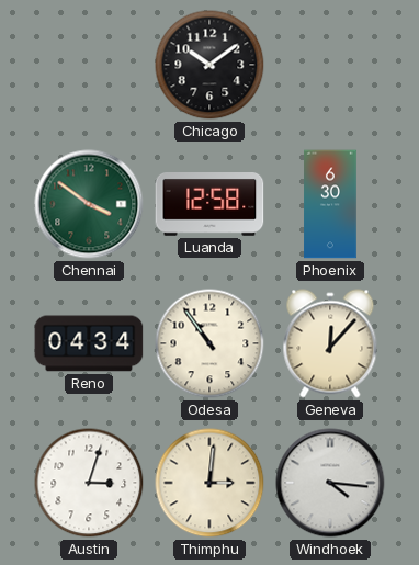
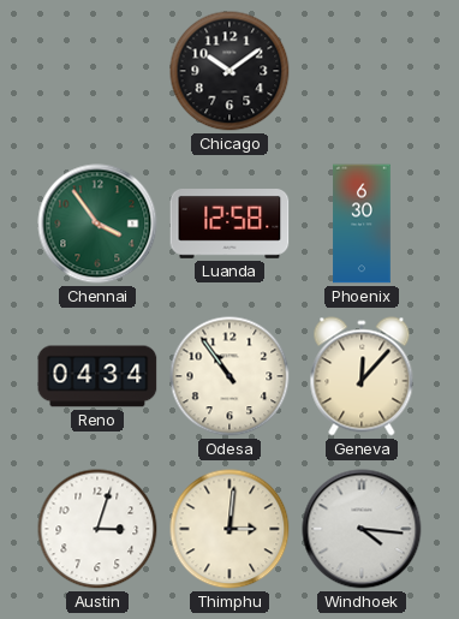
Chennai: 3:51 -> 3:54
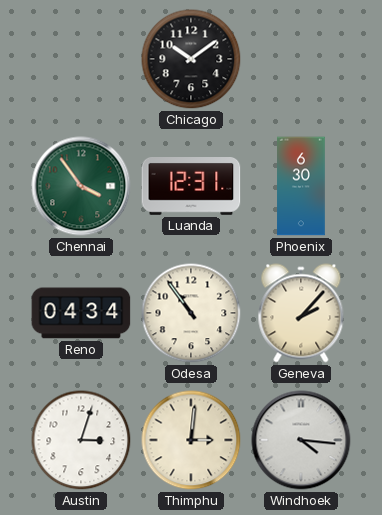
Luanda: 12:58 -> 12:31
Geneva: 12:07 -> 2:07
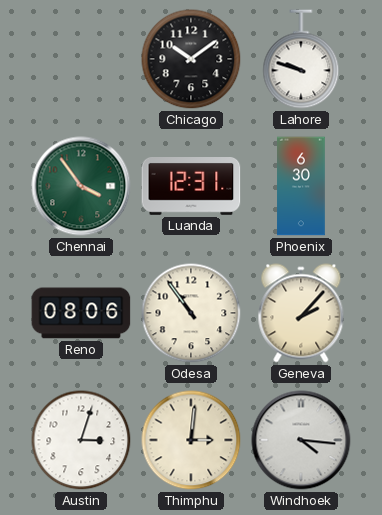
Lahore: none -> 9:48
Reno: 04:34 -> 08:06
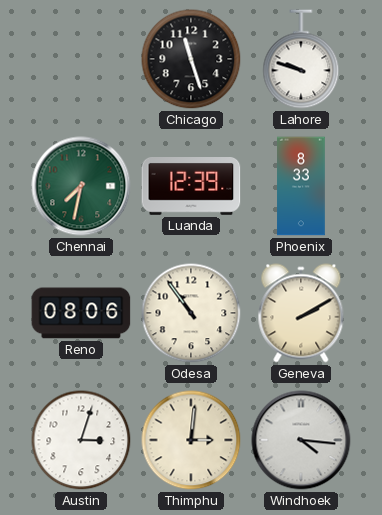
Chicago: 10:09 -> 11:27
Chennai: 3:54 -> 7:32
Luanda: 12:31 -> 12:39
Phoenix: 6:30 -> 8:33
Geneva: 2:07 -> 2:10
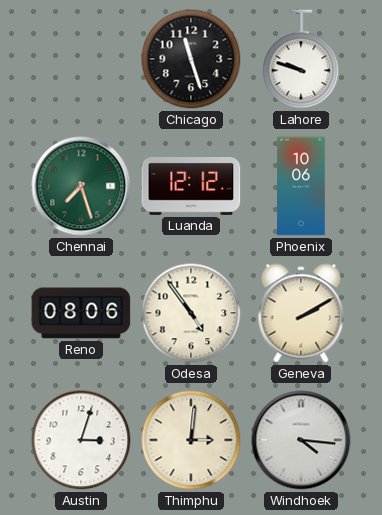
Chennai: 7:32 -> 7:27
Luanda: 12:39 -> 12:12
Phoenix: 8:33 -> 10:06
Odesa: 10:54 -> 4:54
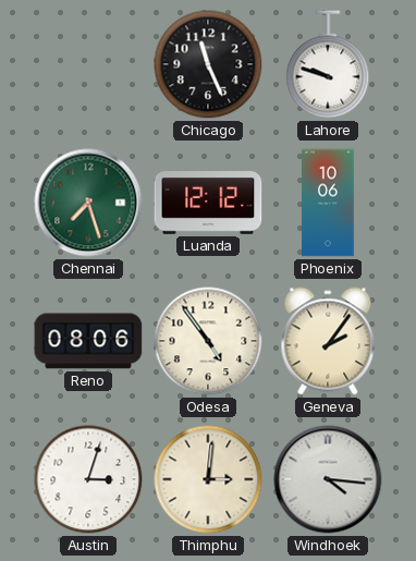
Chicago: 11:27 -> 11:26
Geneva: 2:10 -> 2:06
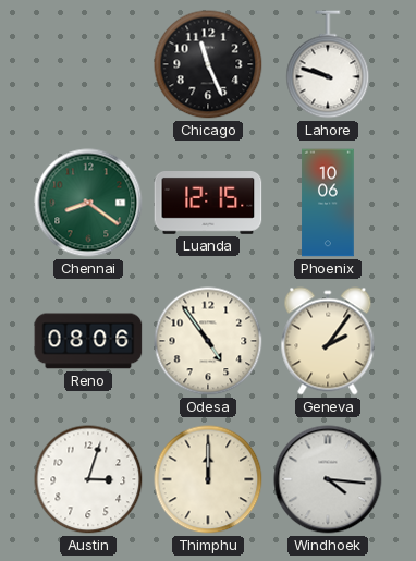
Chennai: 7:27 -> 8:21
Luanda: 12:12 -> 12:15
Thimphu: 3:01 -> 12:00
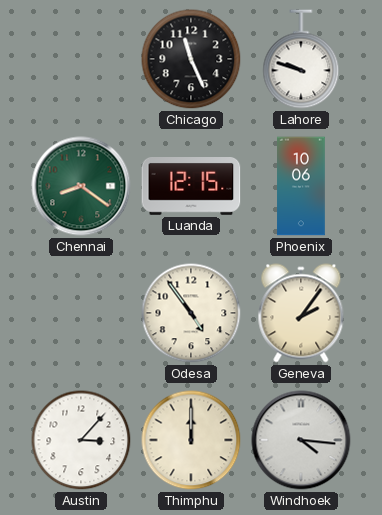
Reno: 08:06 -> none
Austin: 3:03 -> 3:07
